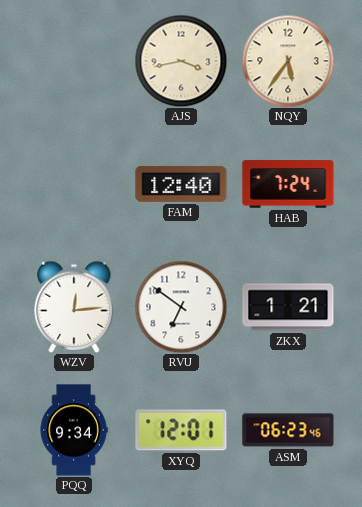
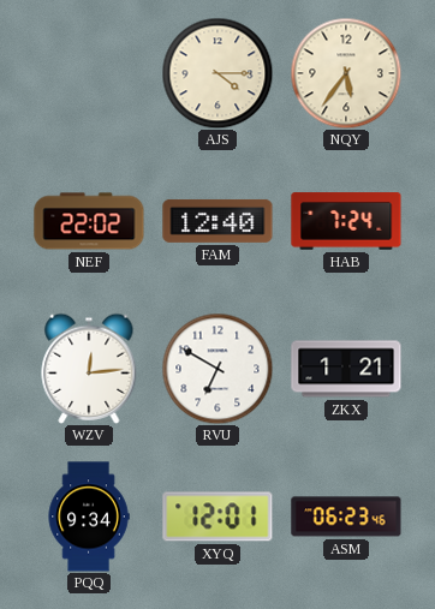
AJS: 3:43 -> 4:15
NEF: none -> 22:02
RVU: 6:51 -> 6:50
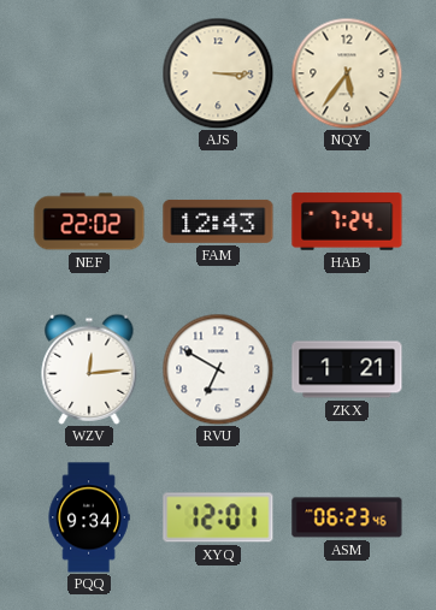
AJS: 4:15 -> 3:15
FAM: 12:40 -> 12:43
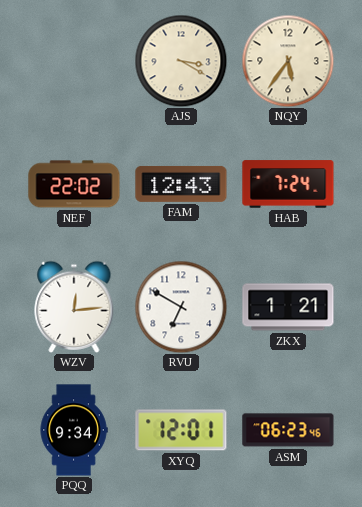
AJS: 3:15 -> 3:20
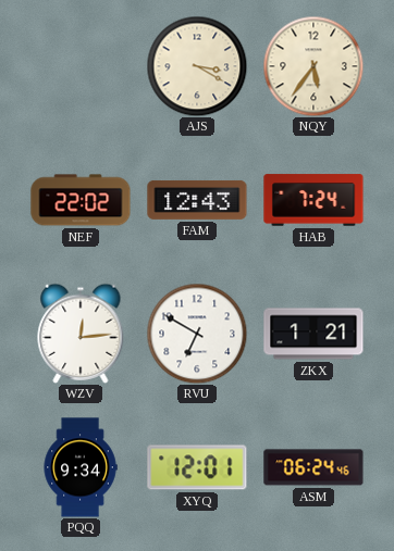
ASM: 06:23 -> 06:24
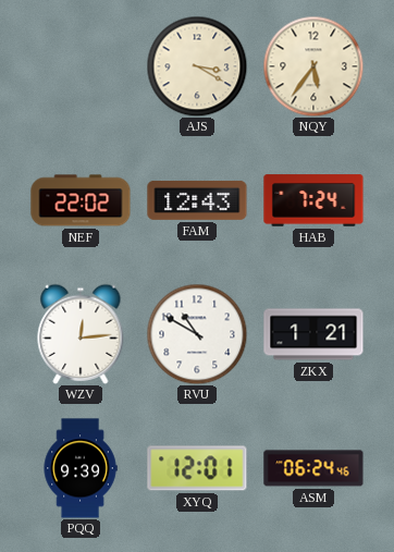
RVU: 6:50 -> 10:50
PQQ: 9:34 -> 9:39
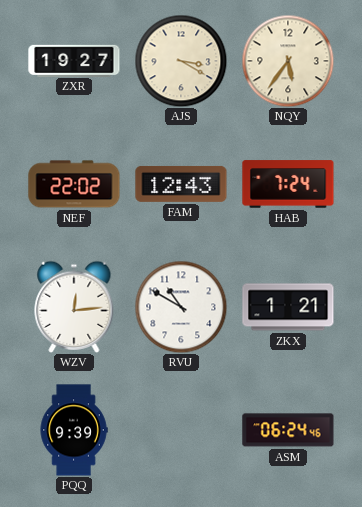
ZXR: none -> 19:27
XYQ: 12:01 -> none
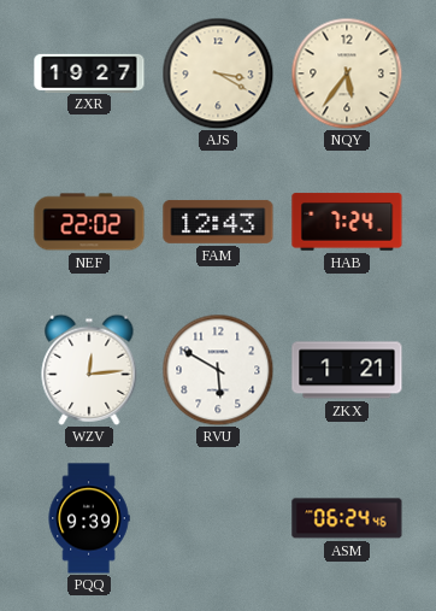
RVU: 10:50 -> 5:50
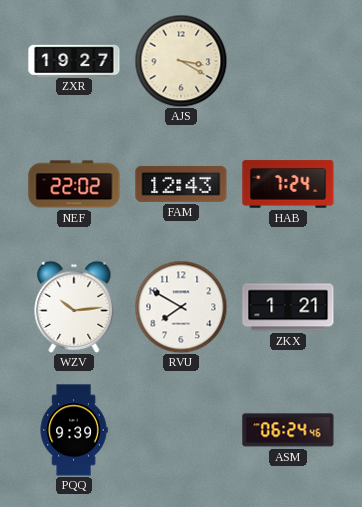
NQY: 5:36 -> none
WZV: 12:14 -> 10:14
RVU: 5:50 -> 7:50
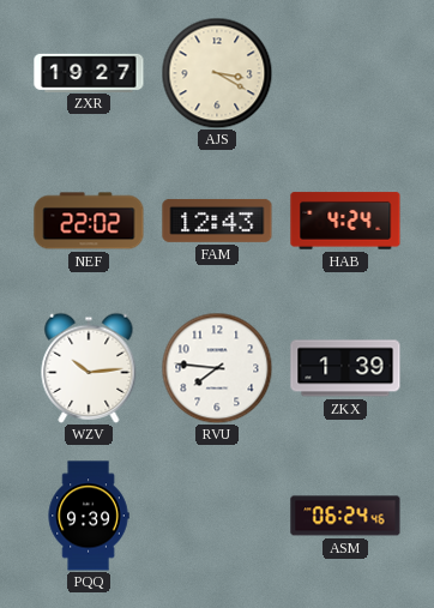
HAB: 7:24 -> 4:24
RVU: 7:50 -> 7:46
ZKX: 1:21 -> 1:39
